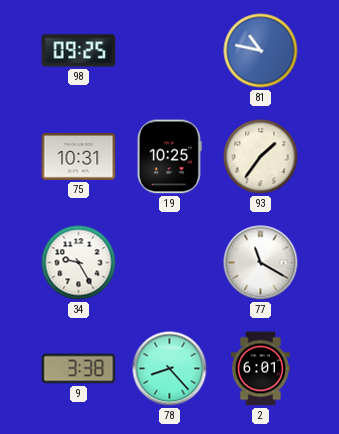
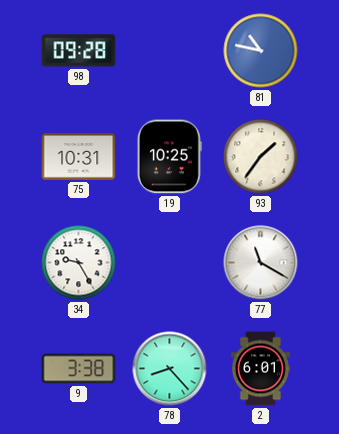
98: 09:25 -> 09:28
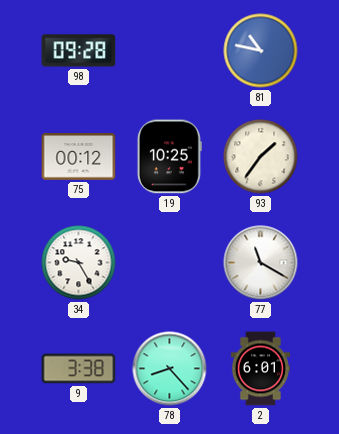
75: 10:31 -> 00:12
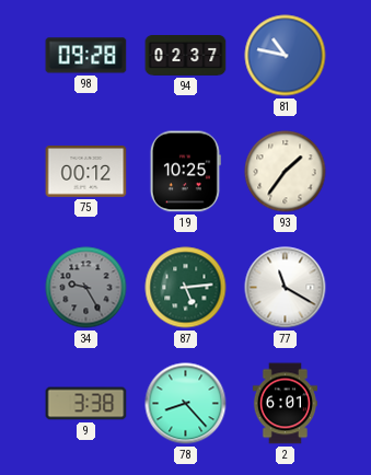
94: none -> 02:37
34 dial: white -> grey
87: none -> 5:14
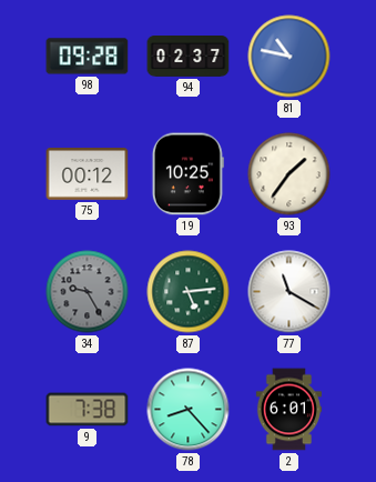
9: 3:38 -> 7:38
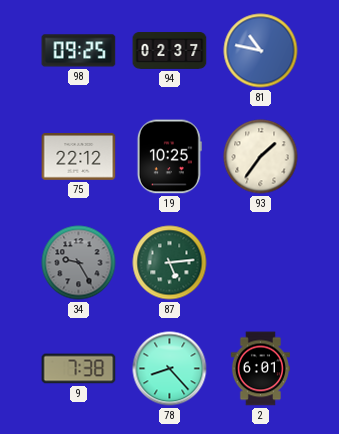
98: 09:28 -> 09:25
75: 00:12 -> 22:12
77: 11:20 -> none
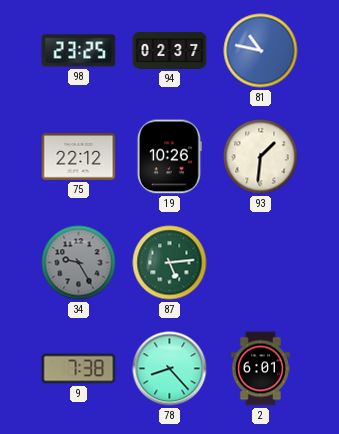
98: 09:25 -> 23:25
19: 10:25 -> 10:26
93: 1:36 -> 1:31
